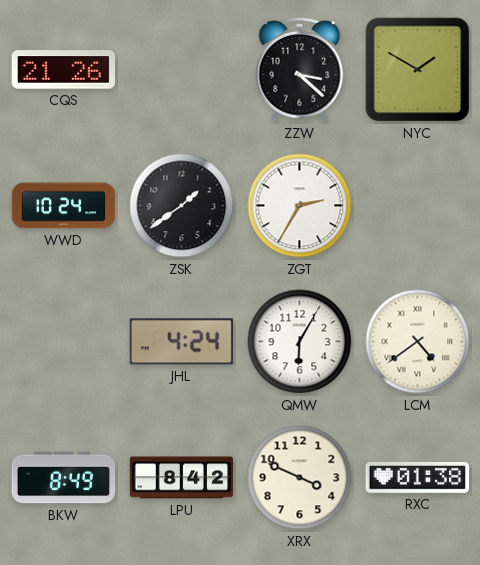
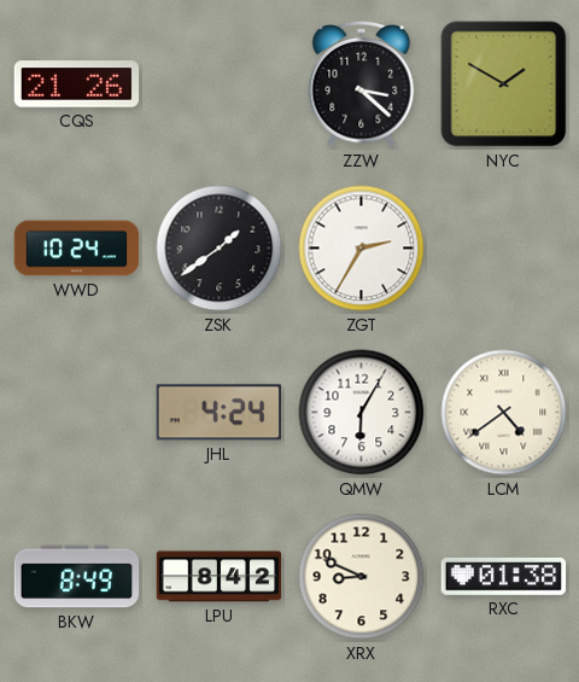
XRX: 3:49 -> 8:49
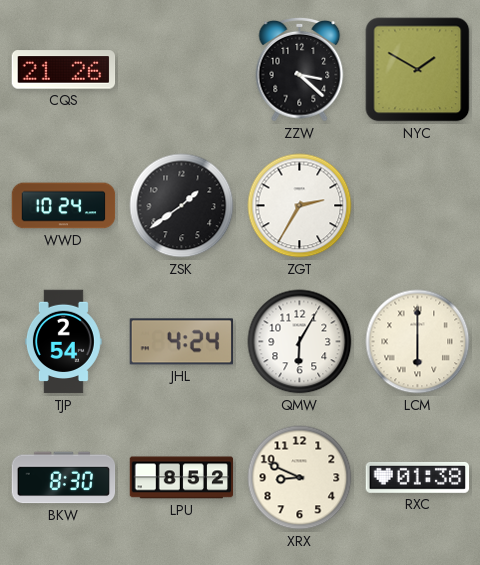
TJP: none -> 2:54
LCM: 4:39 -> 6:00
BKW: 8:49 -> 8:30
LPU: 8:42 -> 8:52
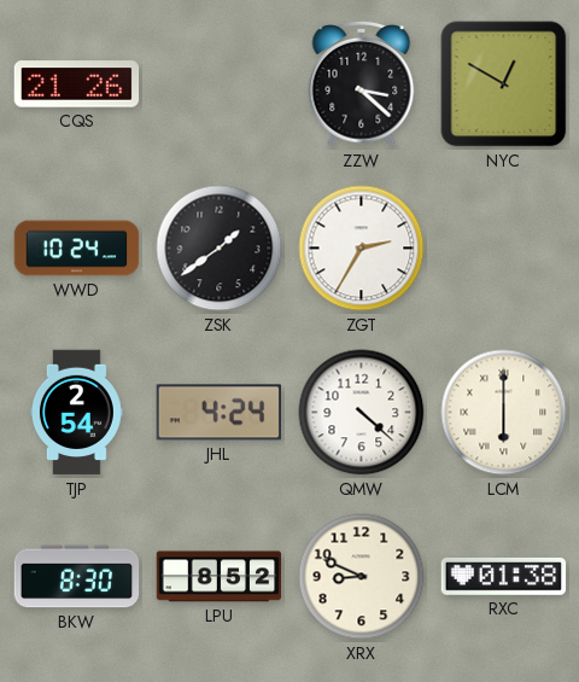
NYC: 1:50 -> 12:50
QMW: 6:05 -> 4:22
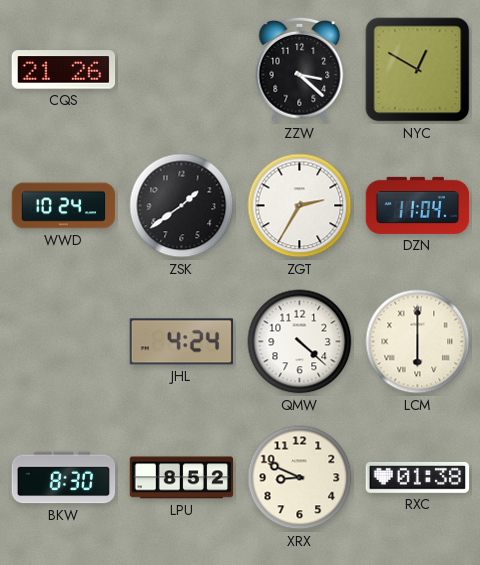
DZN: none -> 11:04
TJP: 2:54 -> none
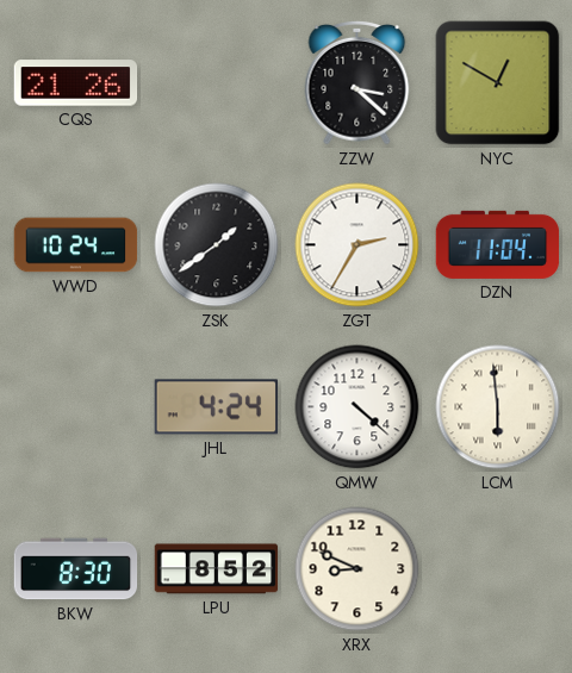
LCM: 6:00 -> 5:59
RXC: 01:38 -> none
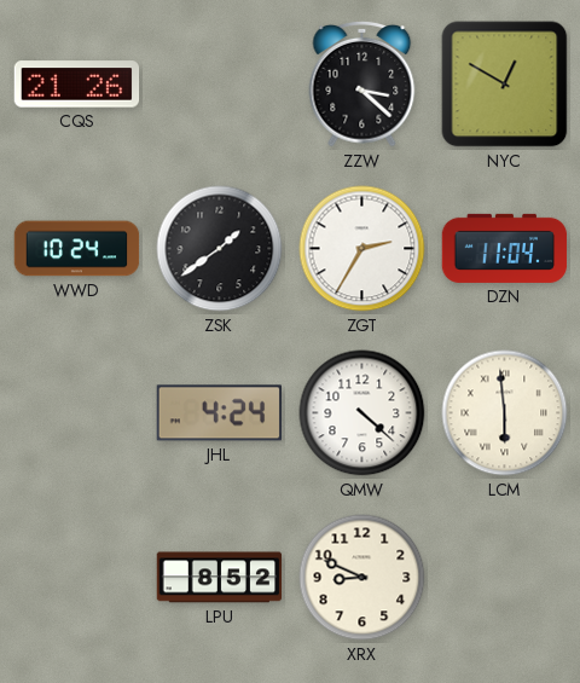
BKW: 8:30 -> none
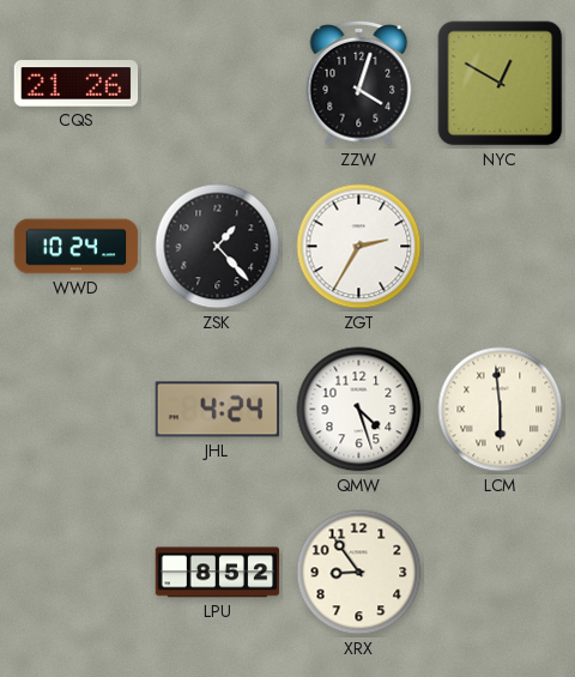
ZZW: 3:22 -> 4:03
ZSK: 1:39 -> 1:23
DZN: 11:04 -> none
QMW: 4:22 -> 4:27
XRX: 8:49 -> 8:54
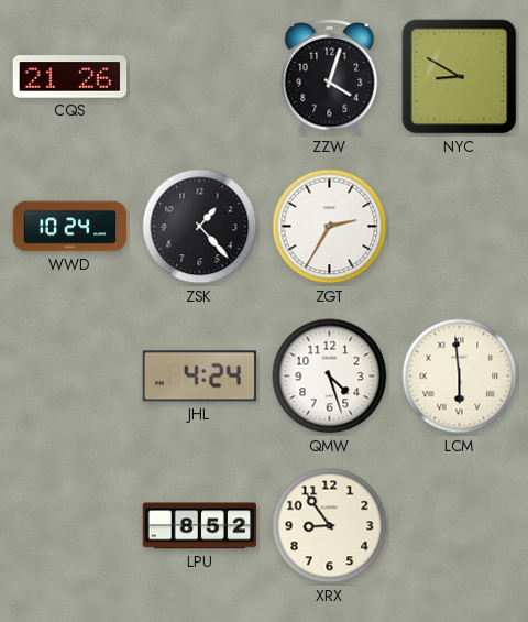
NYC: 12:50 -> 8:50
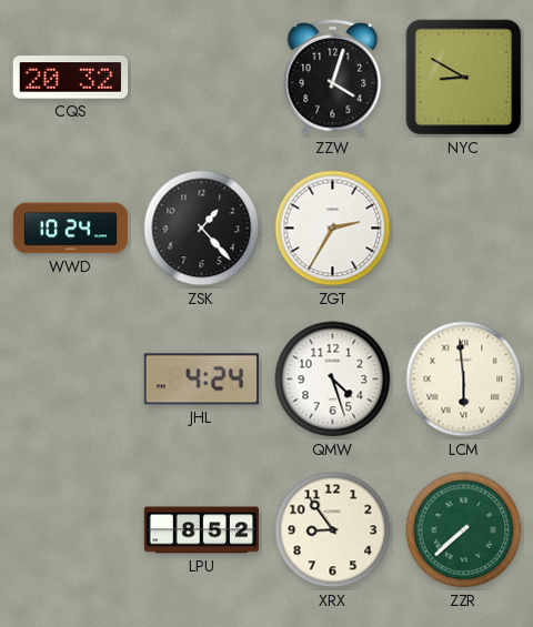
CQS: 21:26 -> 20:32
ZZR: none -> 7:38
